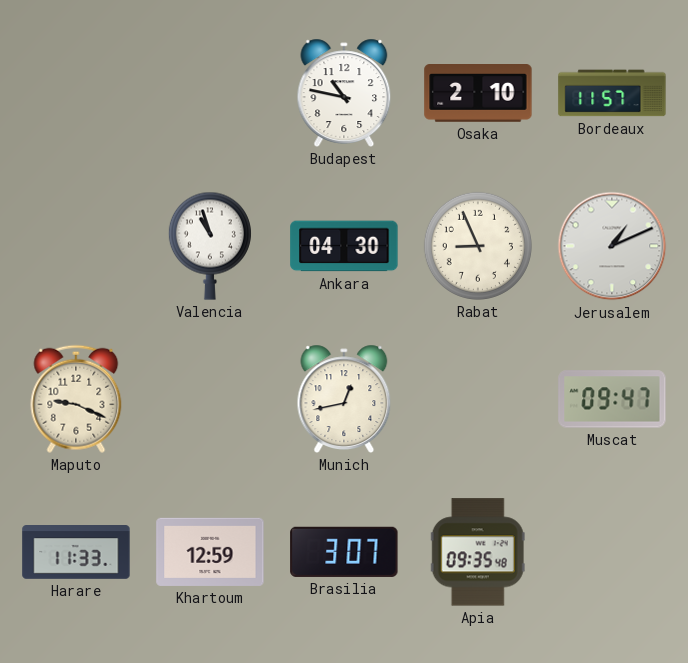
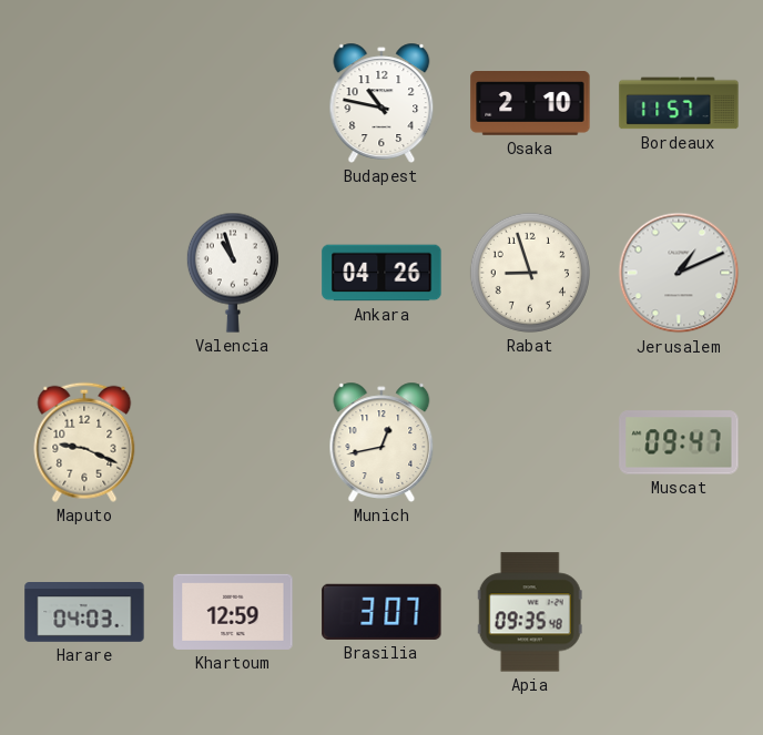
Ankara: 04:30 -> 04:26
Rabat: 8:56 -> 8:57
Harare: 11:33 -> 04:03
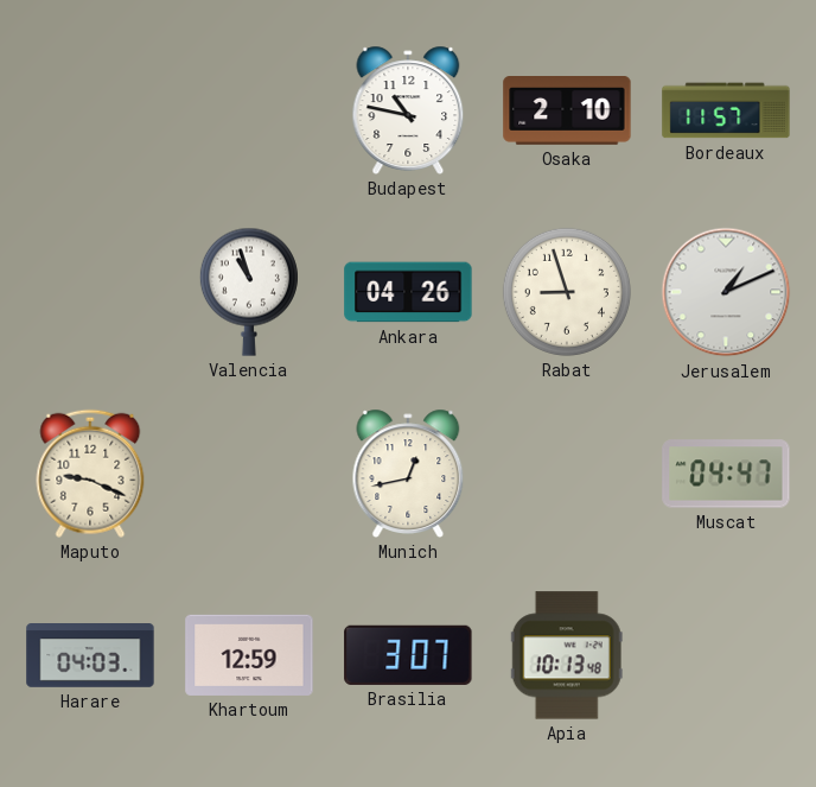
Muscat: 09:47 -> 04:47
Apia: 09:35 -> 10:13
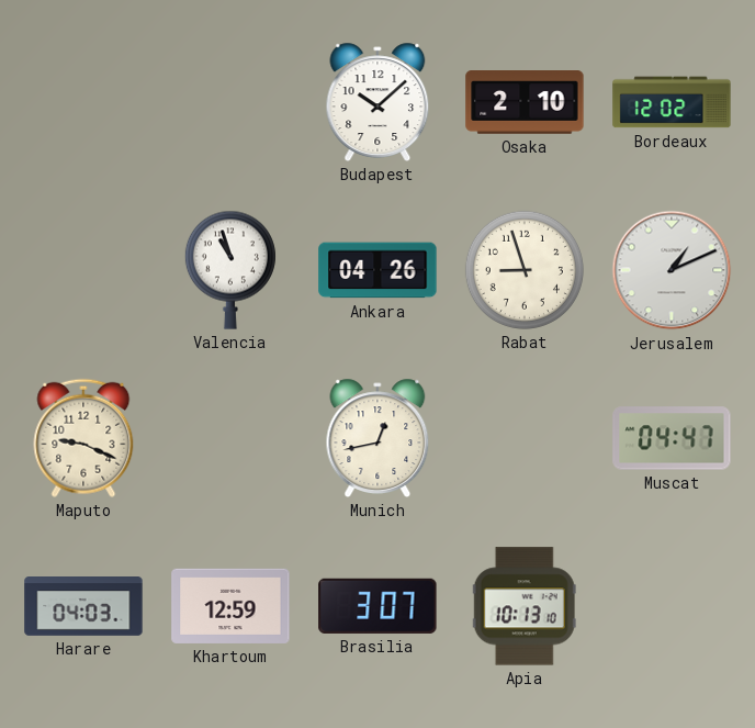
Budapest: 10:47 -> 10:08
Bordeaux: 11:57 -> 12:02
Apia: 10:13:48 -> 10:13:10
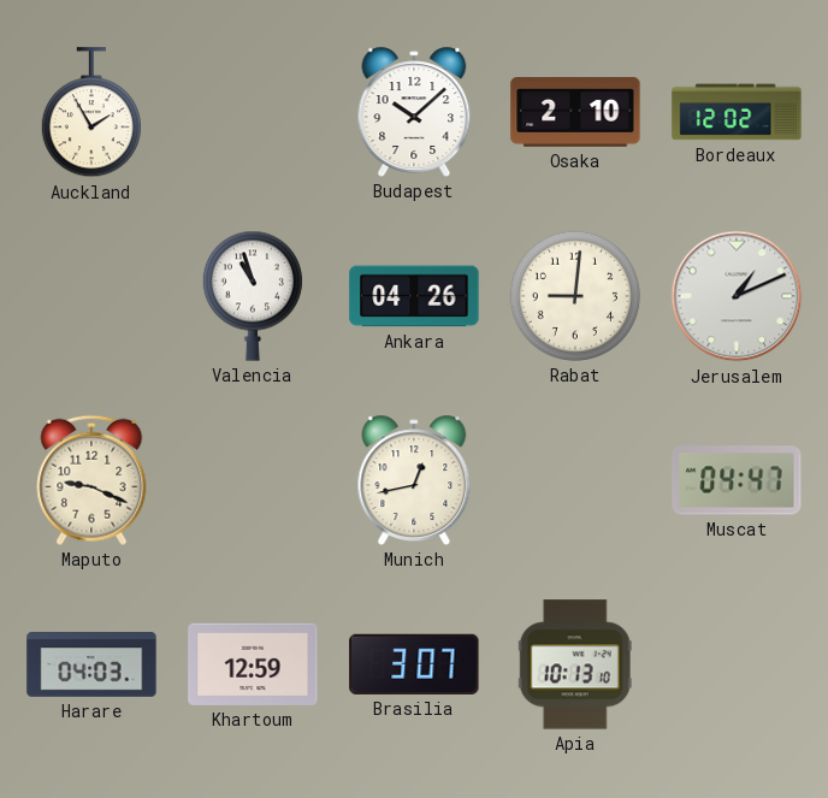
Auckland: none -> 1:55
Rabat: 8:57 -> 9:01
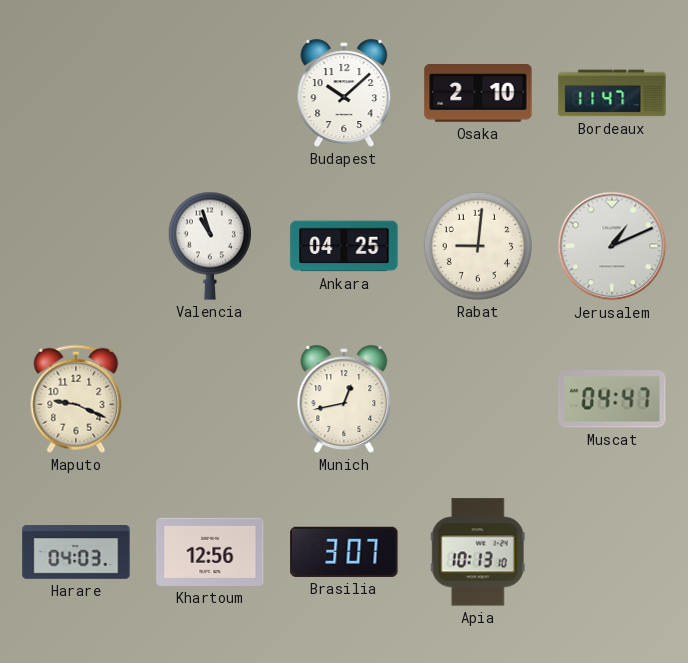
Auckland: 1:55 -> none
Bordeaux: 12:02 -> 11:47
Ankara: 04:26 -> 04:25
Khartoum: 12:59 -> 12:56
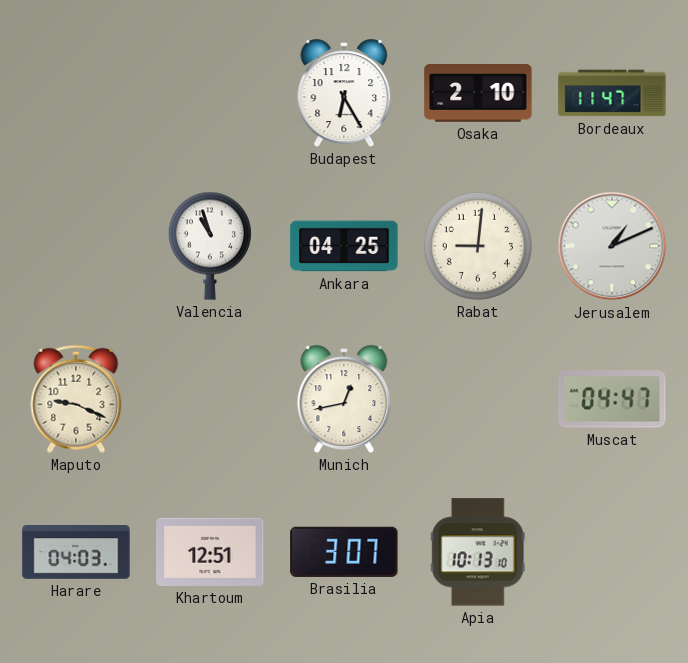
Budapest: 10:08 -> 6:25
Khartoum: 12:56 -> 12:51
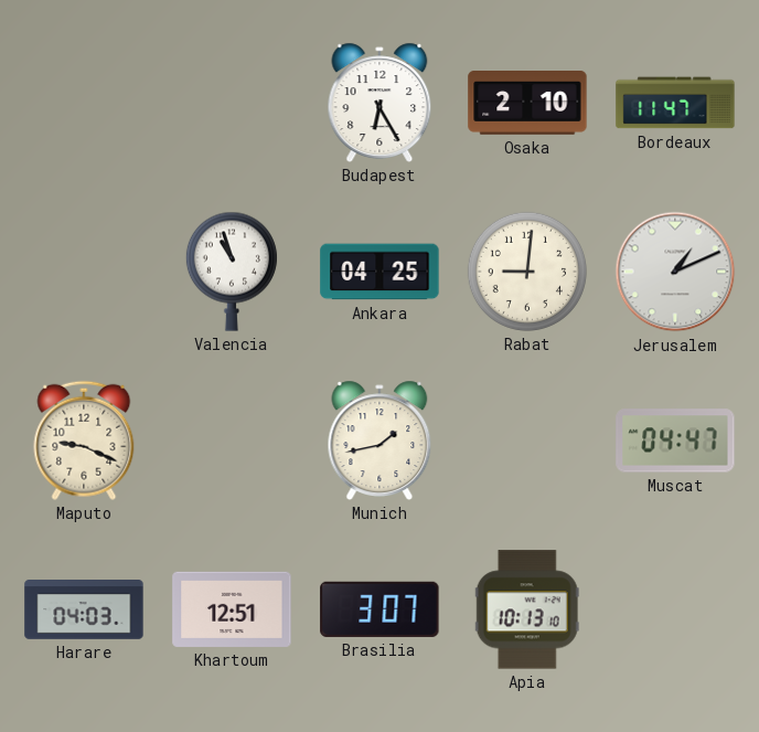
Munich: 12:43 -> 1:43
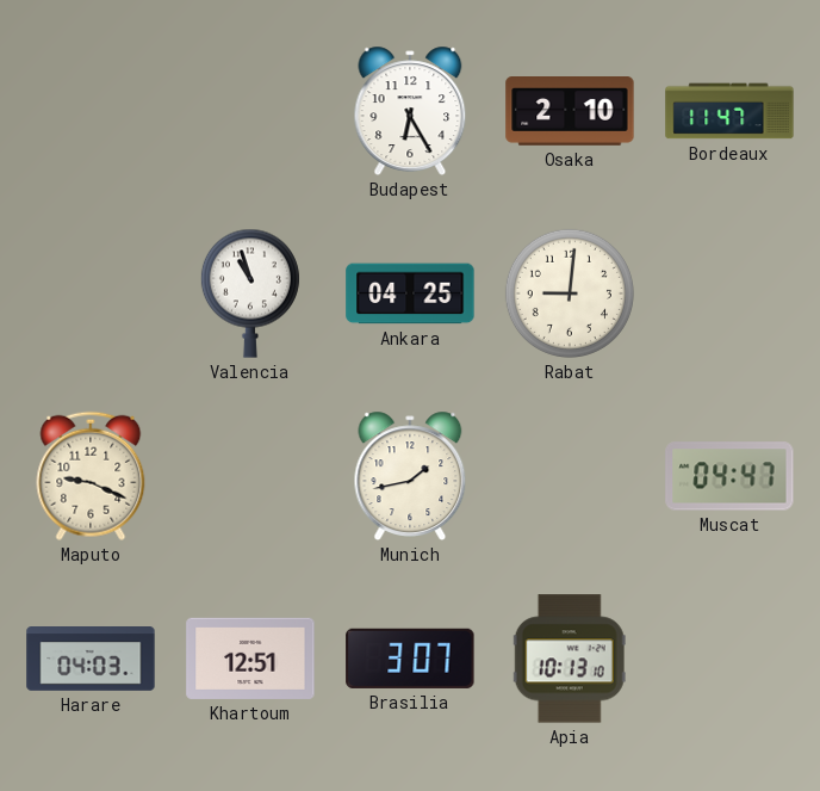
Jerusalem: 1:11 -> none
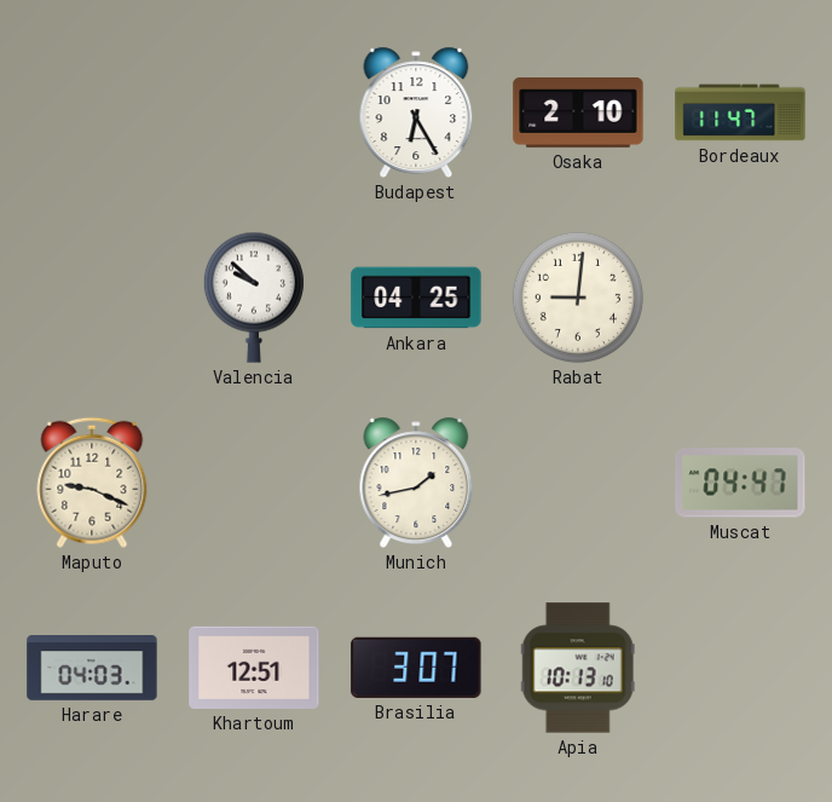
Valencia: 10:57 -> 9:52
